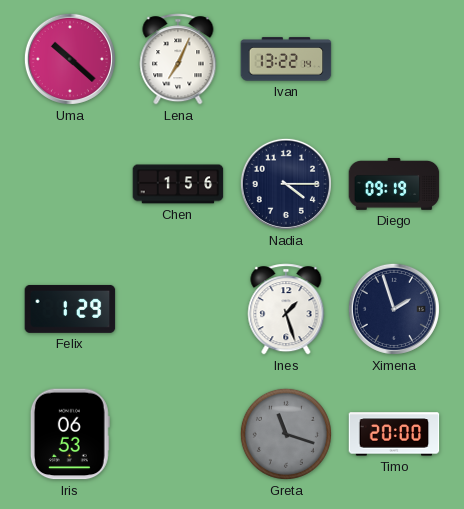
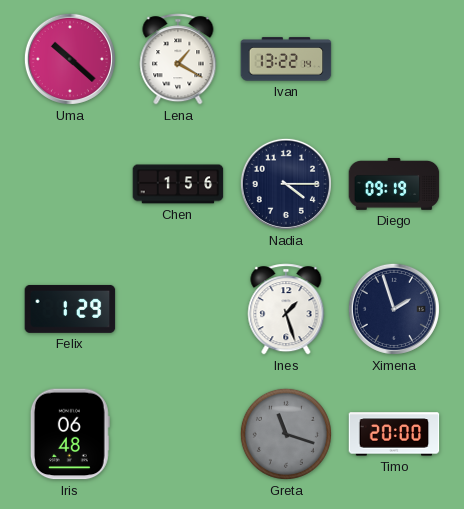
Lena: 7:04 -> 1:20
Iris: 06:53 -> 06:48
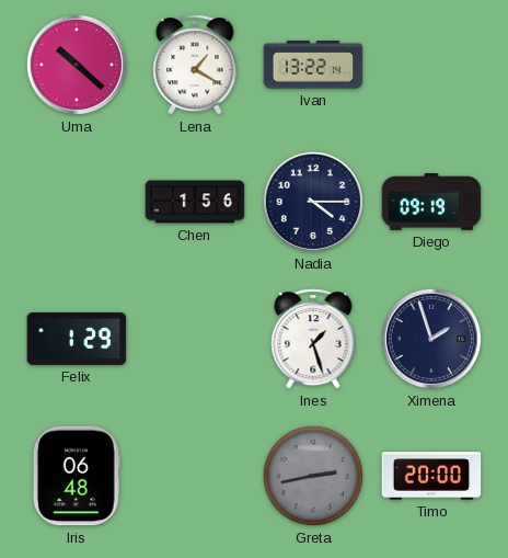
Greta: 11:18 -> 2:43
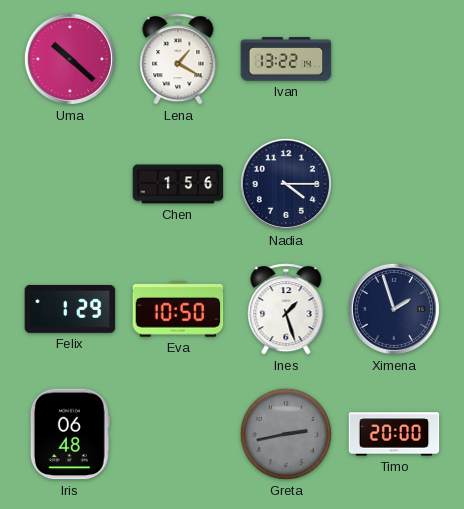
Diego: 09:19 -> none
Eva: none -> 10:50
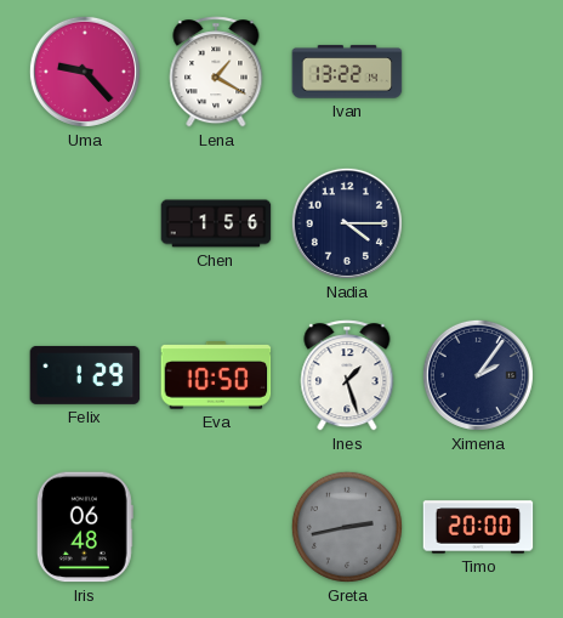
Uma: 10:22 -> 9:23
Ximena: 1:57 -> 2:06
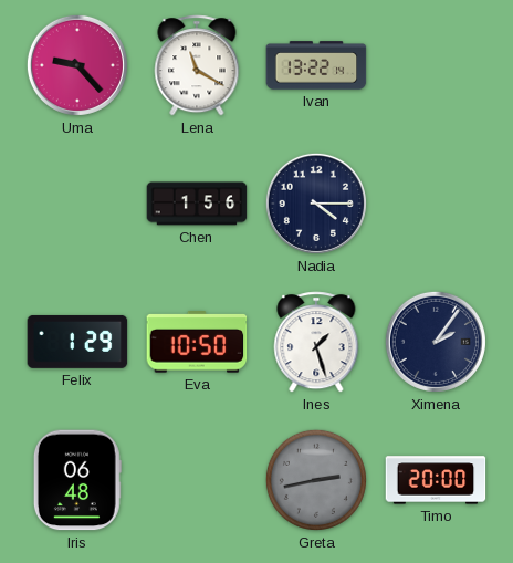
Lena: 1:20 -> 11:20
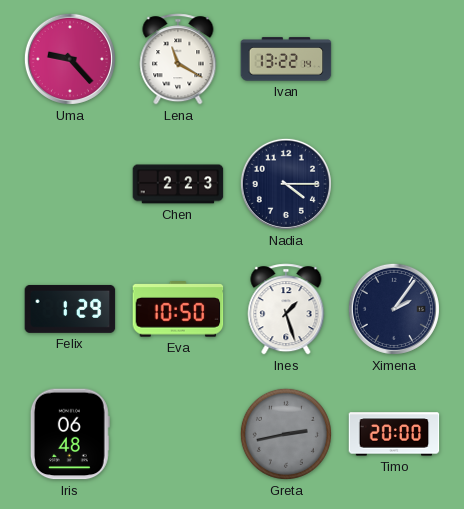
Chen: 1:56 -> 2:23
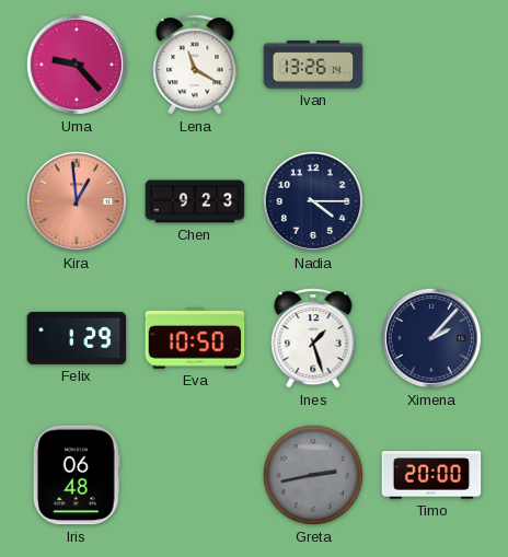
Ivan: 13:22 -> 13:26
Kira: none -> 12:59
Chen: 2:23 -> 9:23
Ximena: 2:06 -> 2:07
